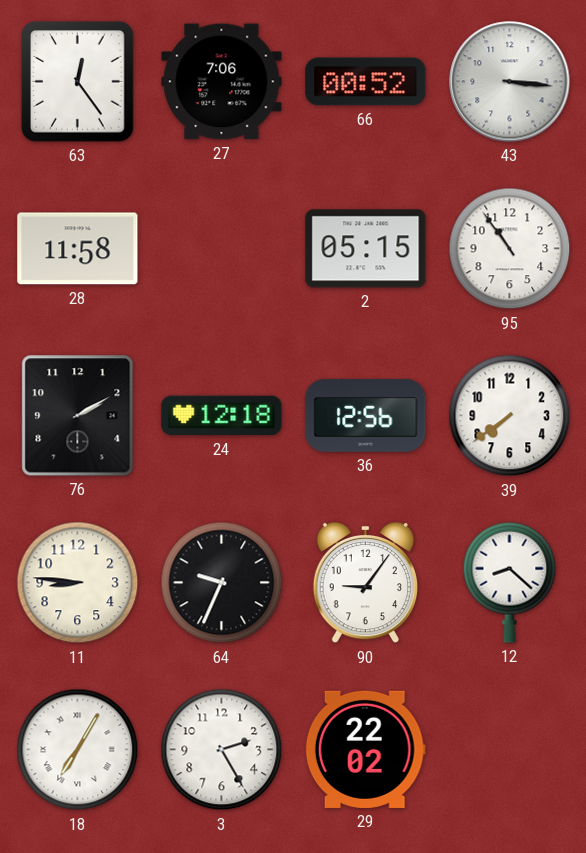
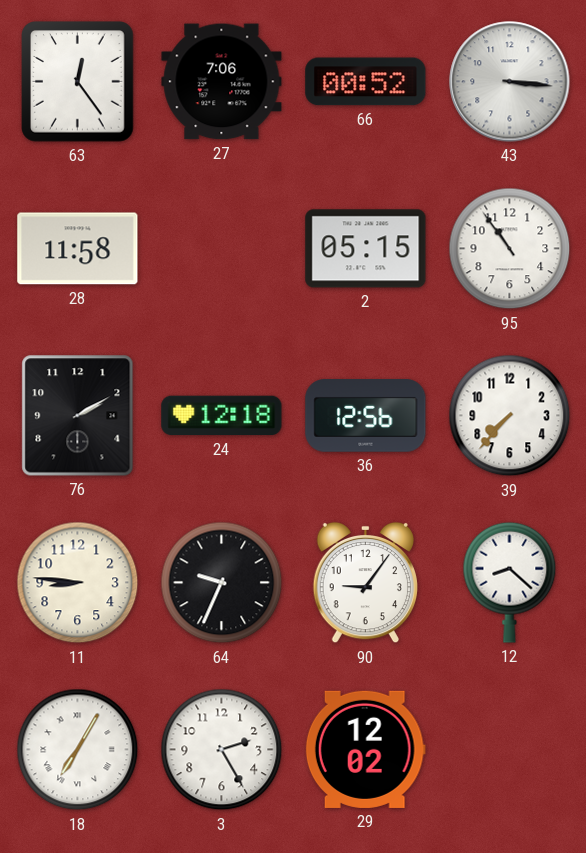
39: 7:39 -> 7:37
29: 22:02 -> 12:02
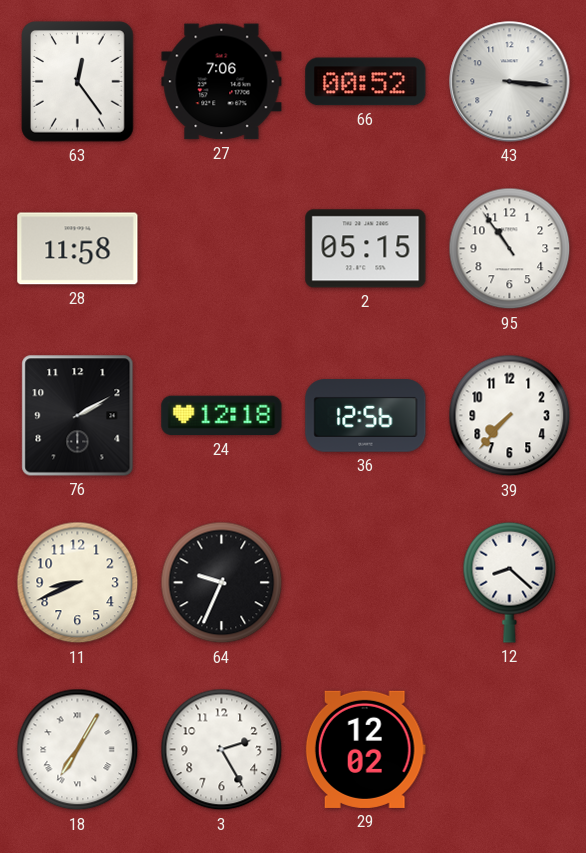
11: 8:46 -> 8:41
90: 9:06 -> none
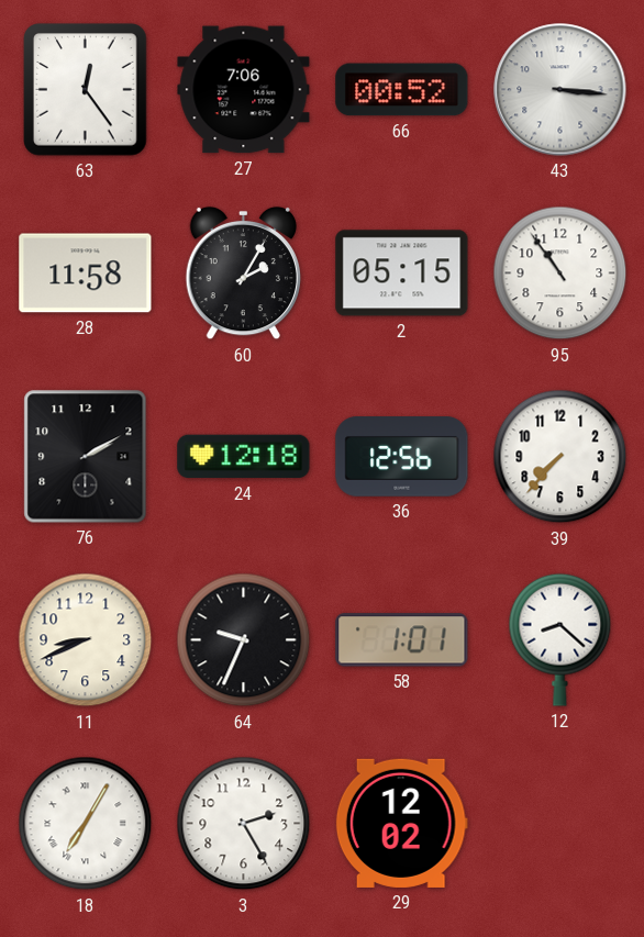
60: none -> 2:05
58: none -> 1:01
